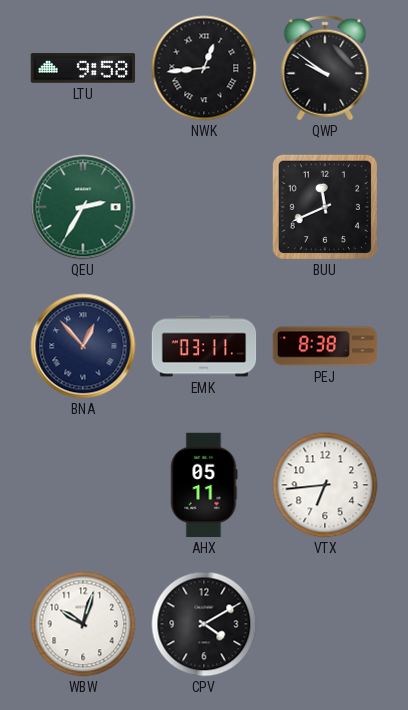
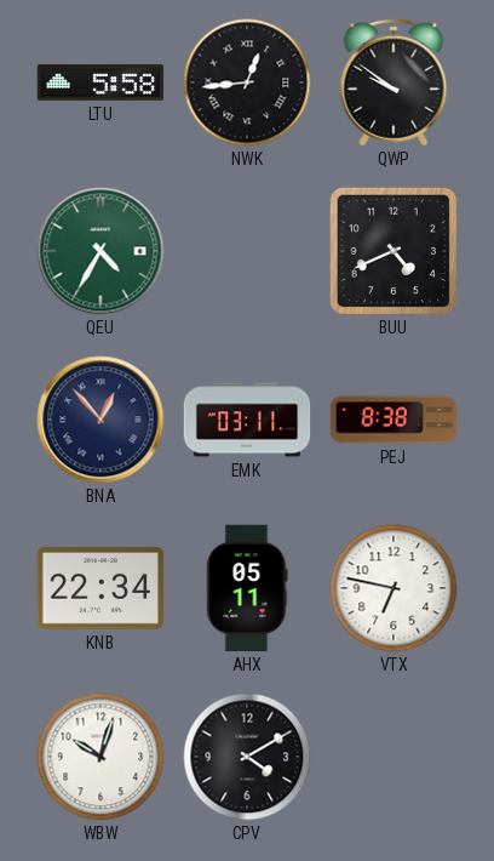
LTU: 9:58 -> 5:58
QEU: 2:35 -> 4:35
BUU: 11:41 -> 4:41
KNB: none -> 22:34
VTX: 6:44 -> 6:47
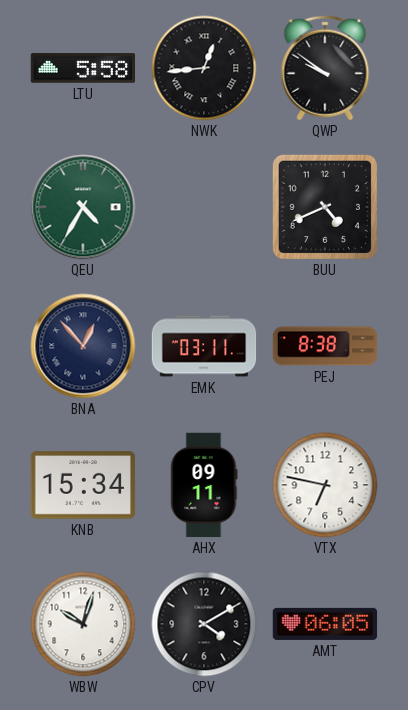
KNB: 22:34 -> 15:34
AHX: 05:11 -> 09:11
AMT: none -> 06:05
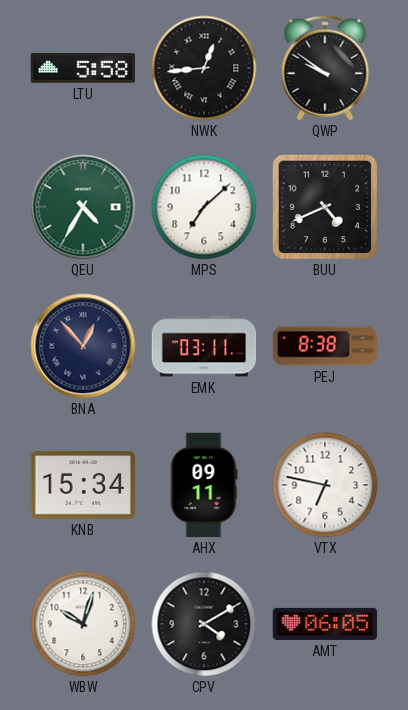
MPS: none -> 7:08
